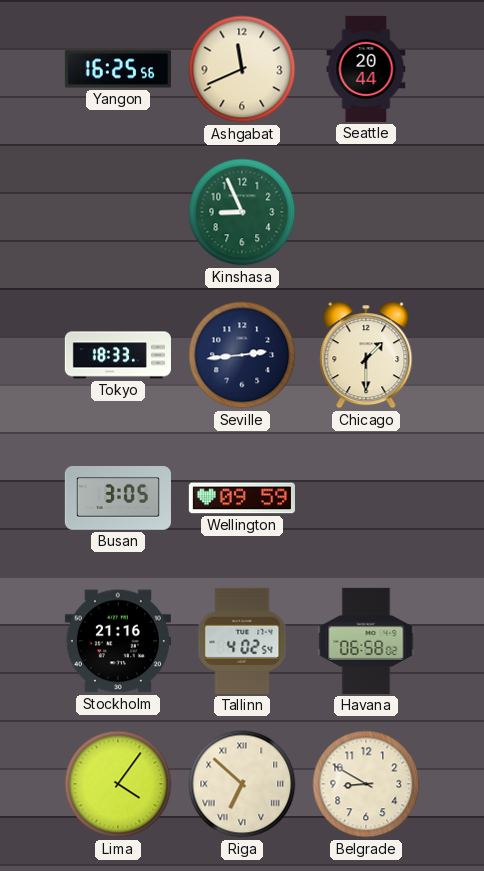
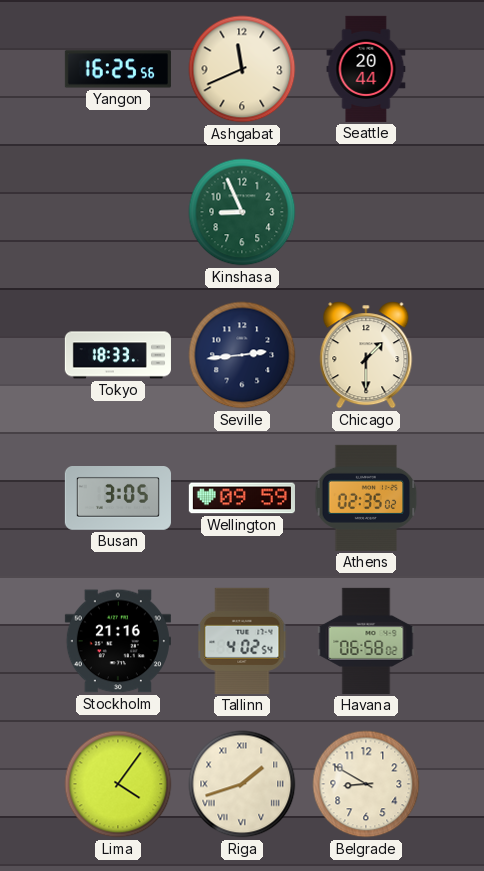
Athens: none -> 02:35
Riga: 6:52 -> 1:42
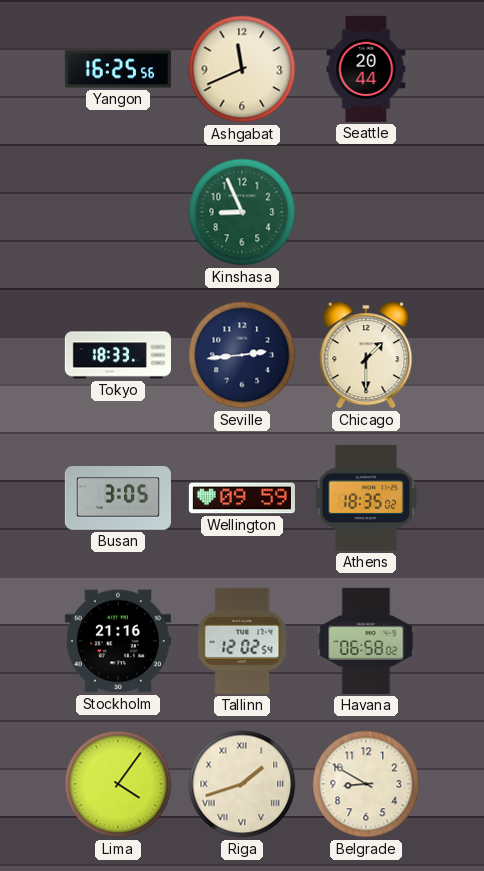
Athens: 02:35 -> 18:35
Tallinn: 4:02 -> 12:02
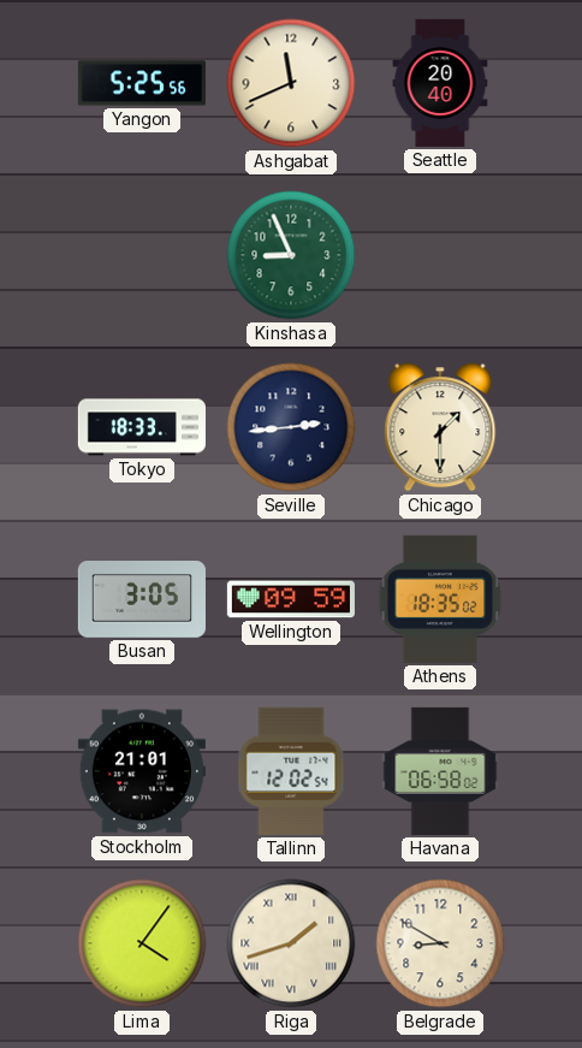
Yangon: 16:25 -> 5:25
Seattle: 20:44 -> 20:40
Stockholm: 21:16 -> 21:01
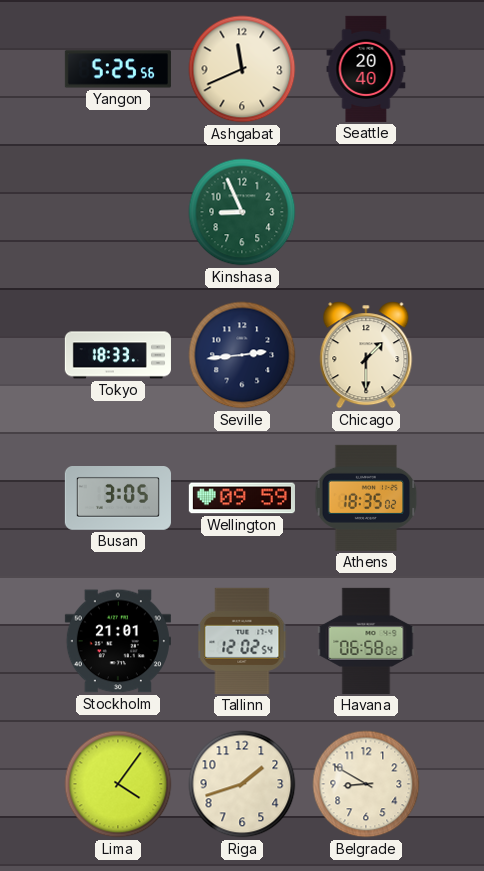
Riga numerals: Roman -> Arabic
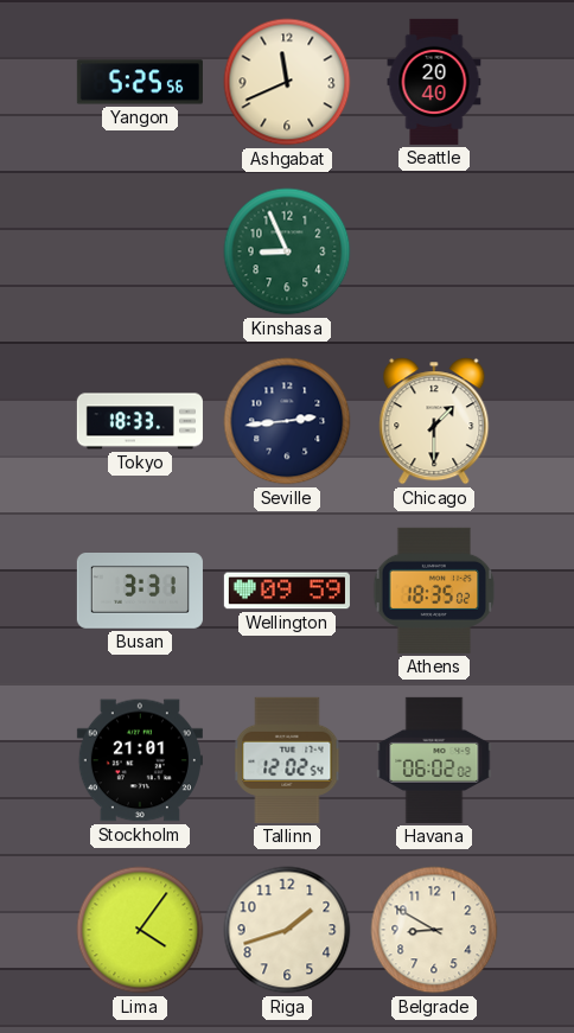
Busan: 3:05 -> 3:31
Havana: 06:58 -> 06:02
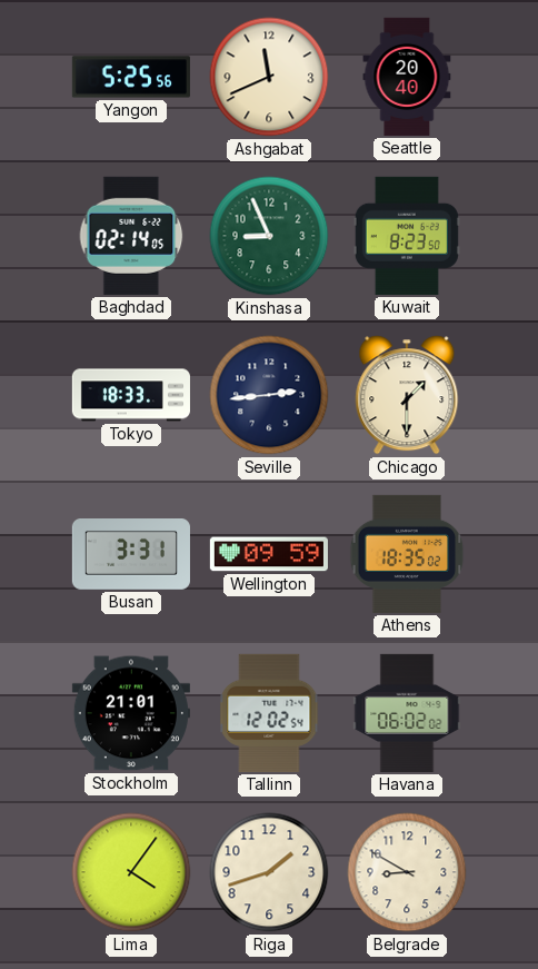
Baghdad: none -> 02:14
Kuwait: none -> 8:23
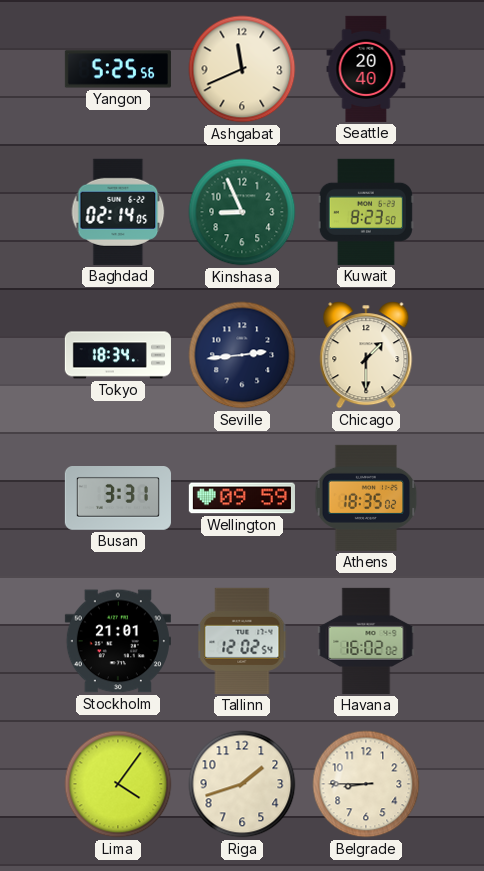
Tokyo: 18:33 -> 18:34
Havana: 06:02 -> 16:02
Belgrade: 8:50 -> 8:45
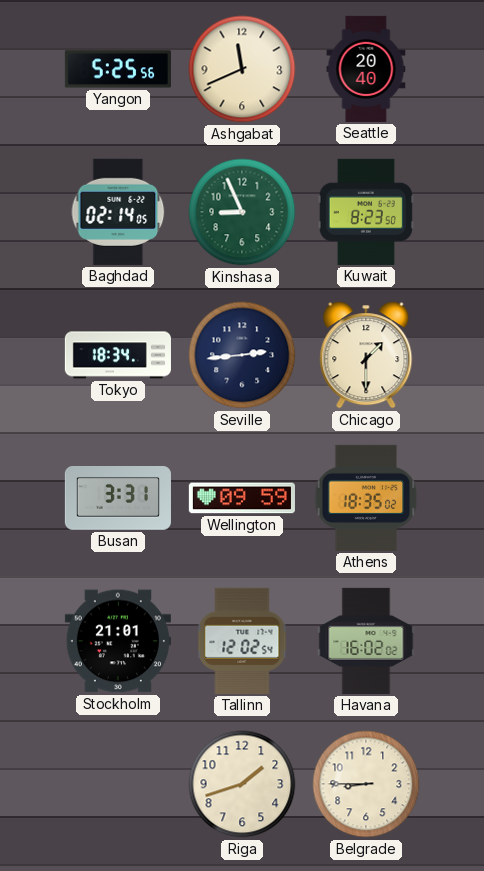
Lima: 4:06 -> none
